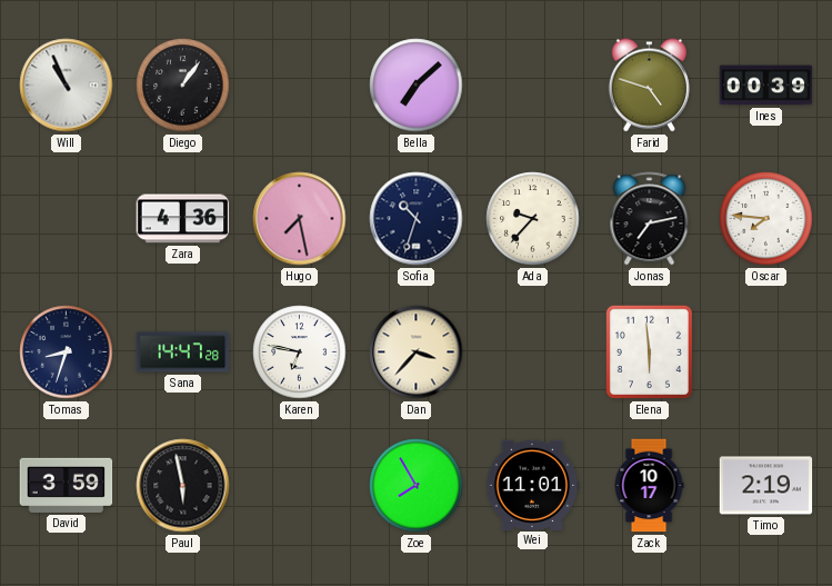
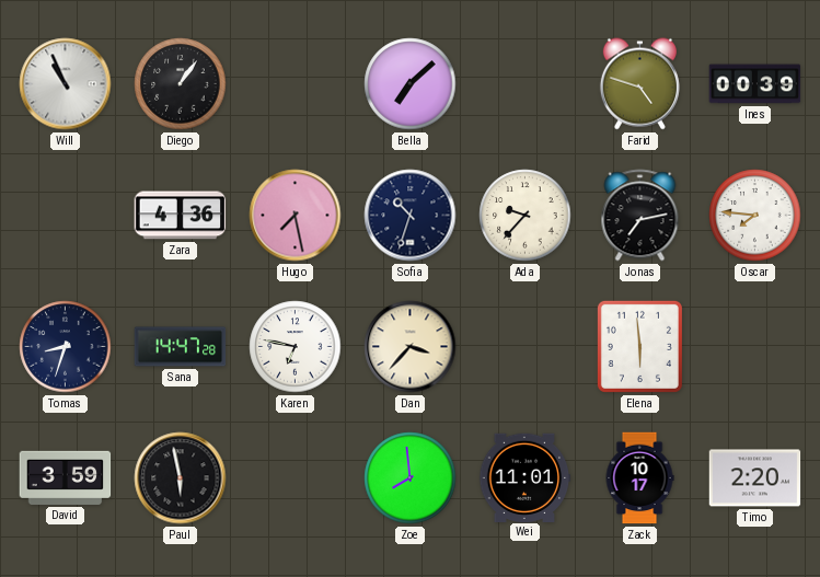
Zoe: 7:55 -> 7:59
Timo: 2:19 -> 2:20
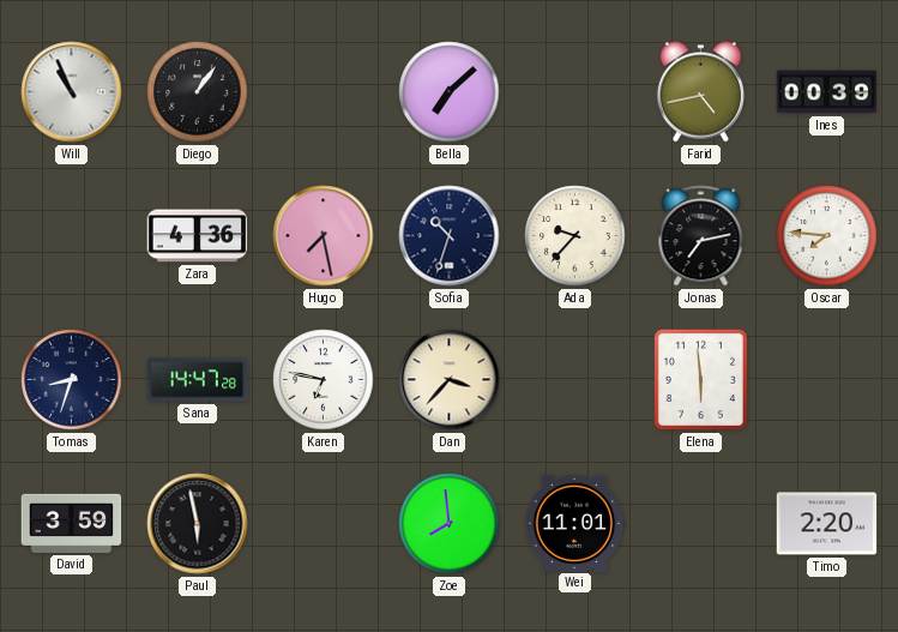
Farid: 4:48 -> 4:43
Zack: 10:17 -> none
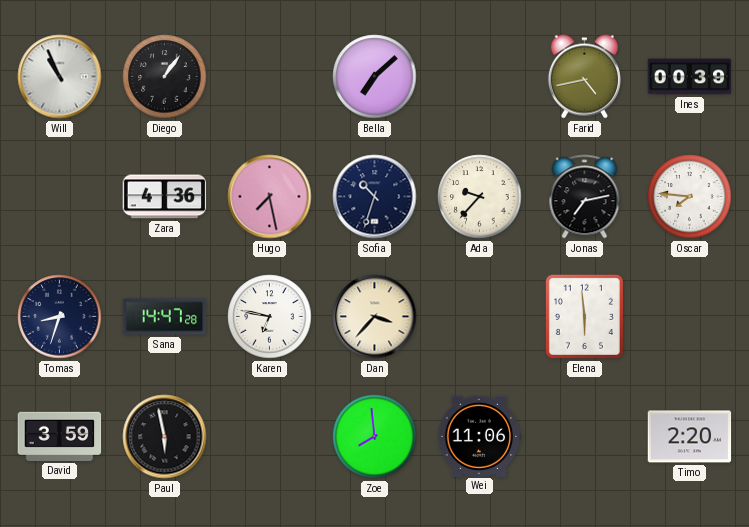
Wei: 11:01 -> 11:06
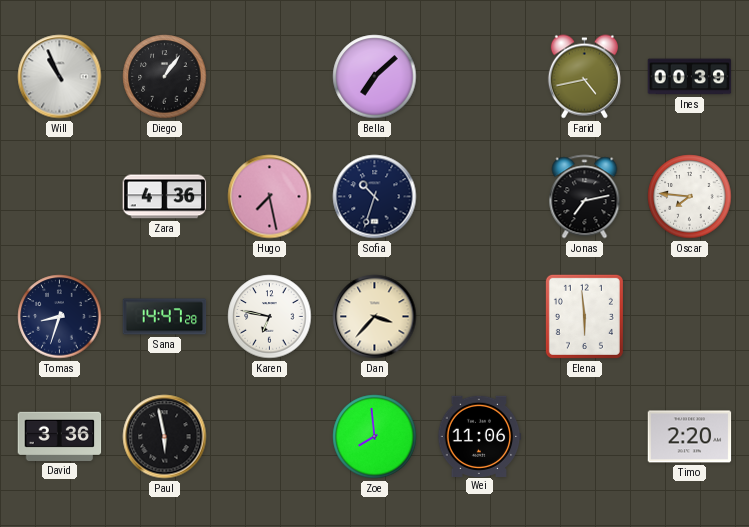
Ada: 9:37 -> none
David: 3:59 -> 3:36
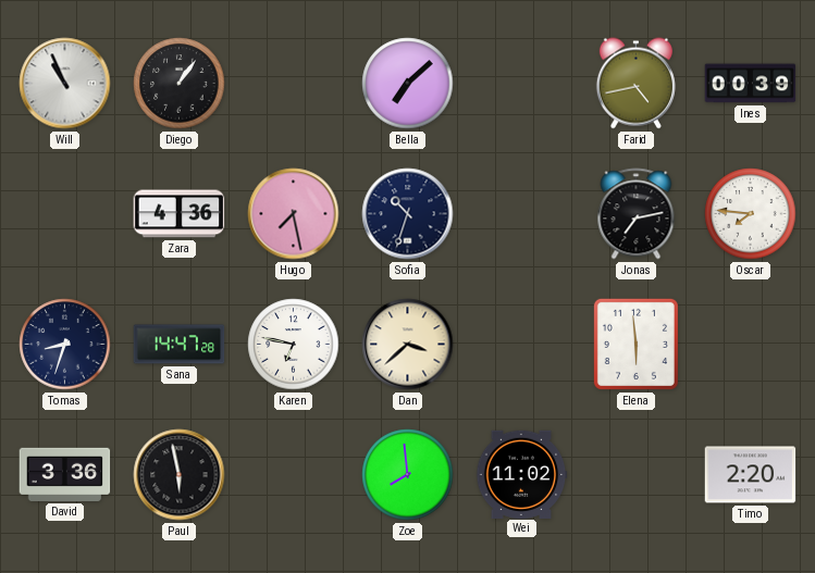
Dan: 3:37 -> 3:38
Wei: 11:06 -> 11:02
